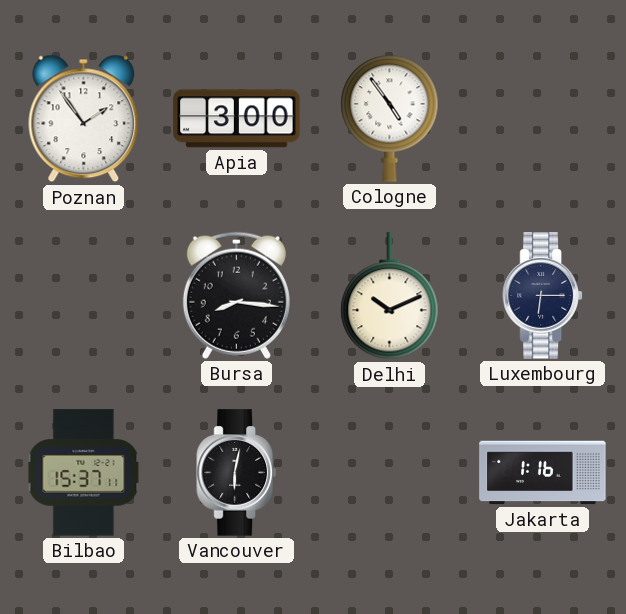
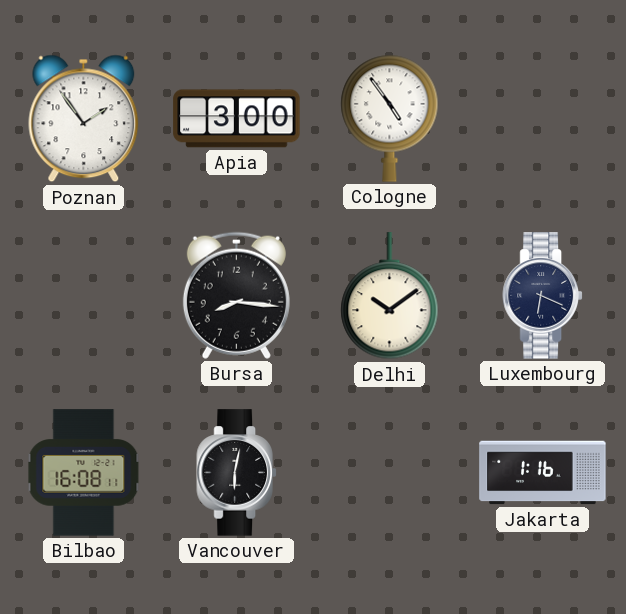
Delhi: 10:11 -> 10:09
Luxembourg: 6:15 -> 6:19
Bilbao: 15:37 -> 16:08
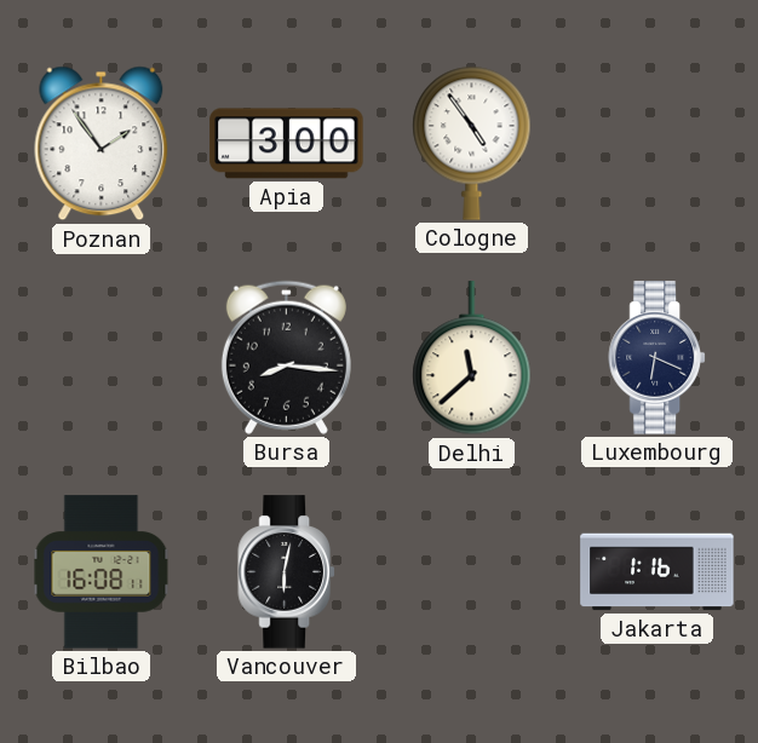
Delhi: 10:09 -> 11:38
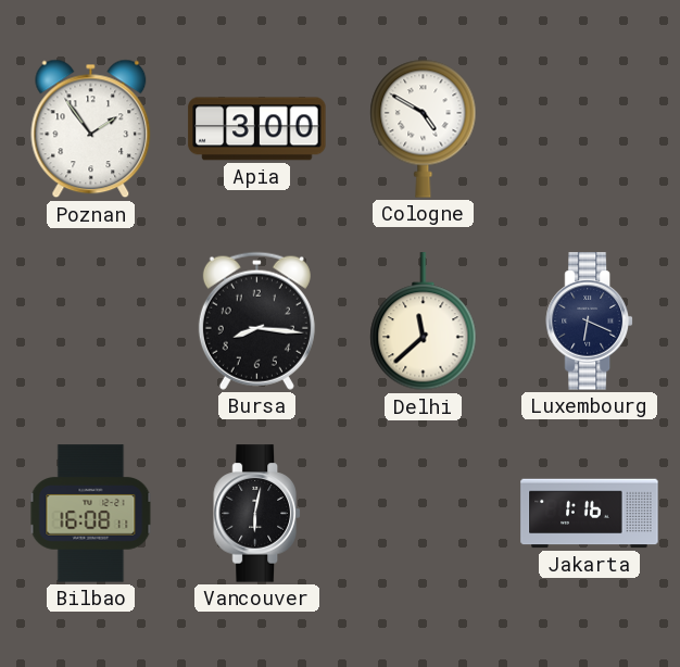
Cologne: 4:54 -> 4:50
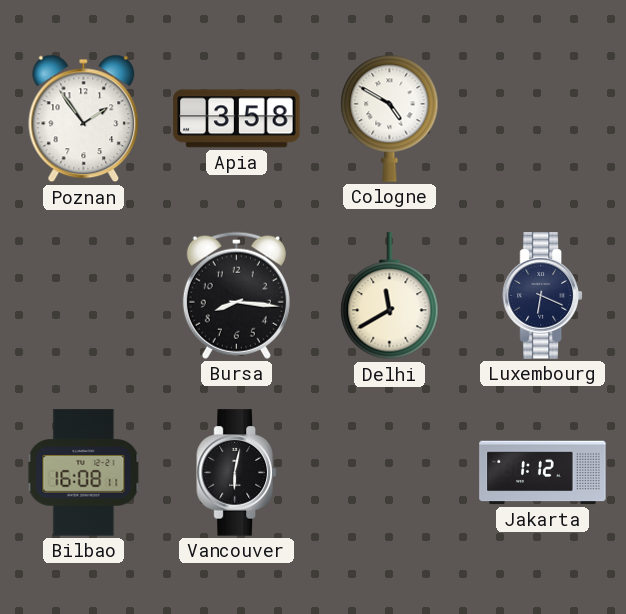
Apia: 3:00 -> 3:58
Delhi: 11:38 -> 11:40
Jakarta: 1:16 -> 1:12
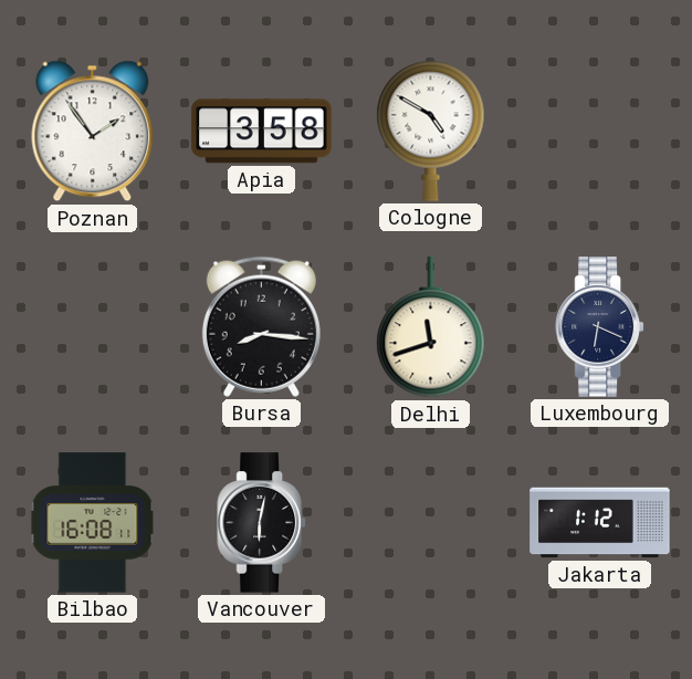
Delhi: 11:40 -> 11:42
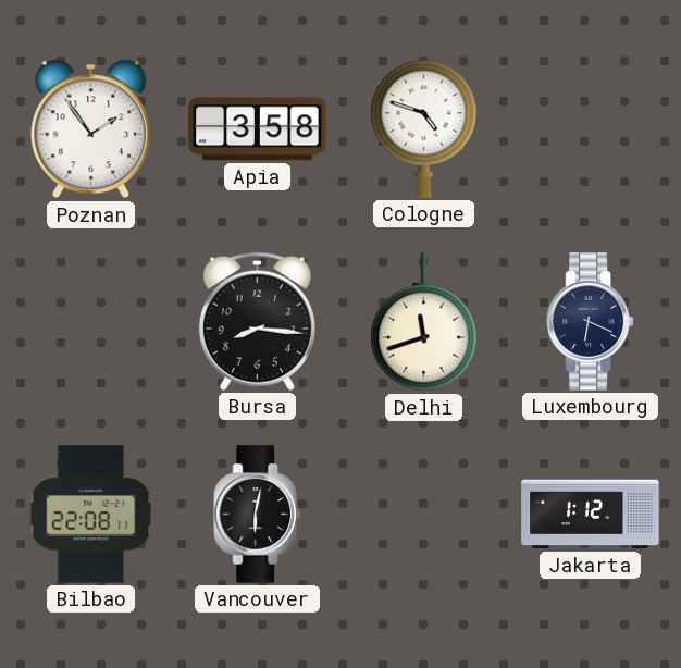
Cologne: 4:50 -> 4:48
Bilbao: 16:08 -> 22:08
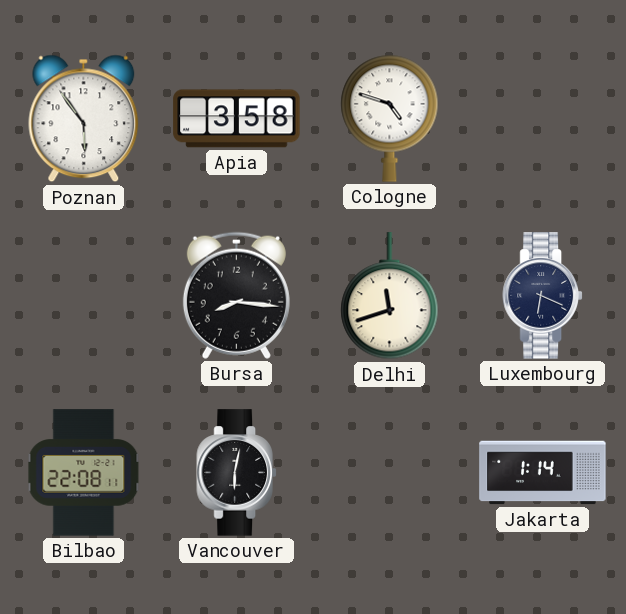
Poznan: 1:54 -> 5:54
Jakarta: 1:12 -> 1:14
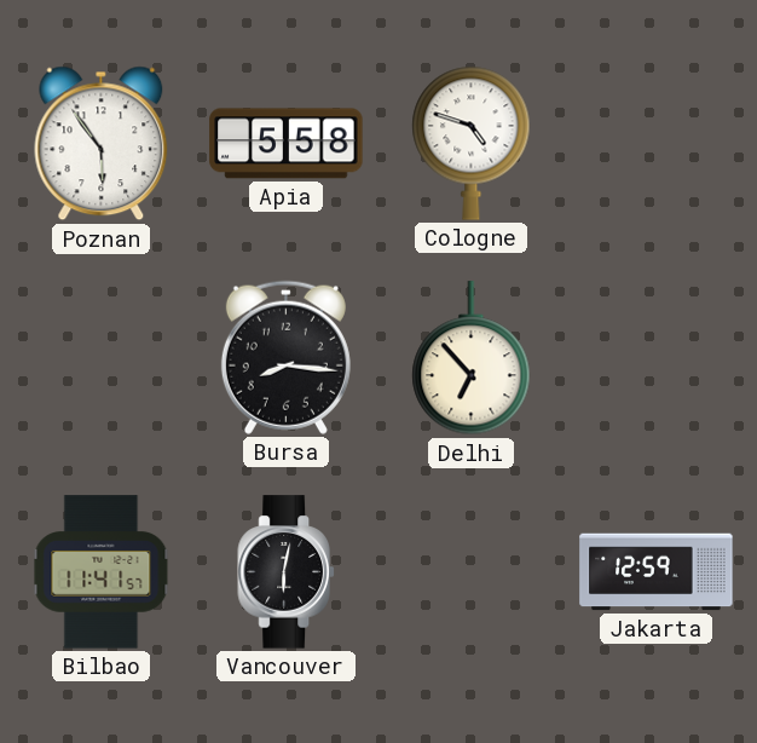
Apia: 3:58 -> 5:58
Delhi: 11:42 -> 6:53
Luxembourg: 6:19 -> none
Bilbao: 22:08 -> 11:41
Jakarta: 1:14 -> 12:59
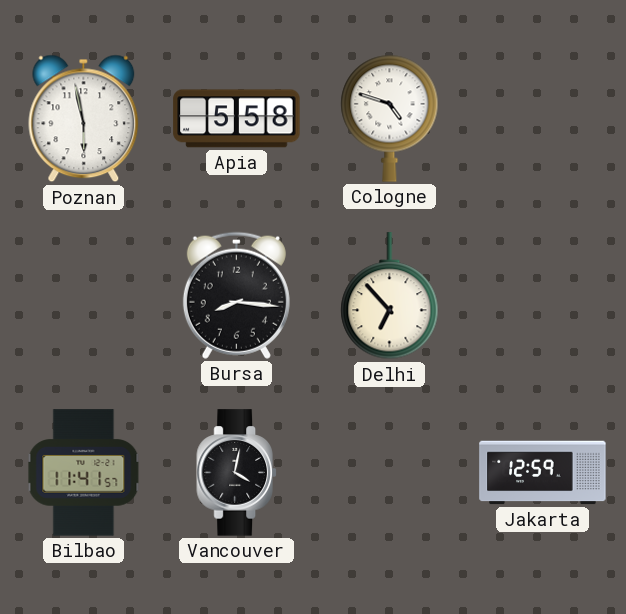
Poznan: 5:54 -> 5:58
Vancouver: 6:02 -> 4:02
